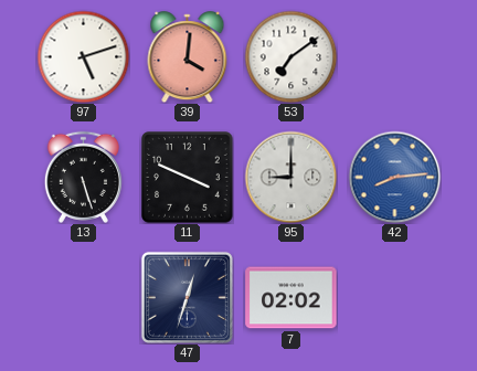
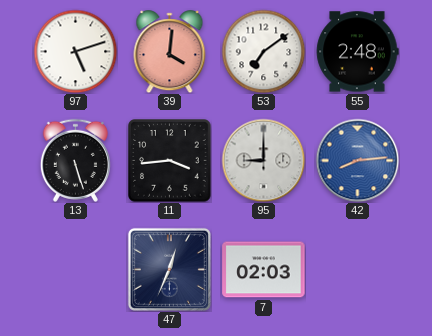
55: none -> 2:48
11: 3:49 -> 3:44
47: 12:33 -> 12:34
7: 02:02 -> 02:03
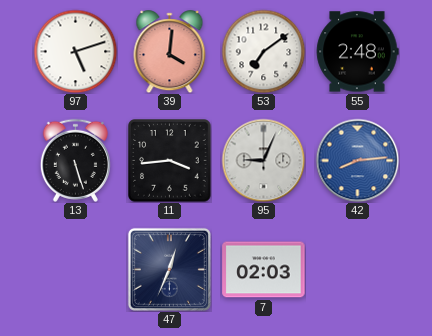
95: 9:00 -> 9:04
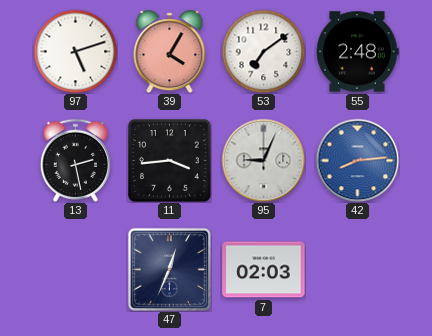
39: 4:01 -> 4:05
13: 5:27 -> 2:28
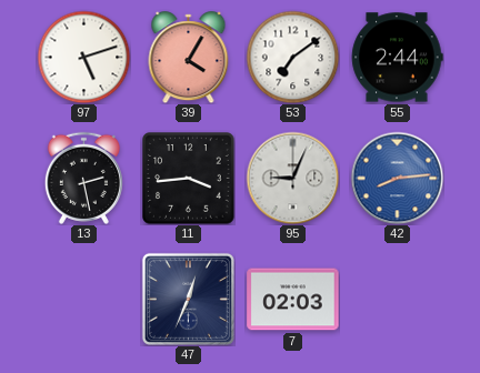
55: 2:48 -> 2:44
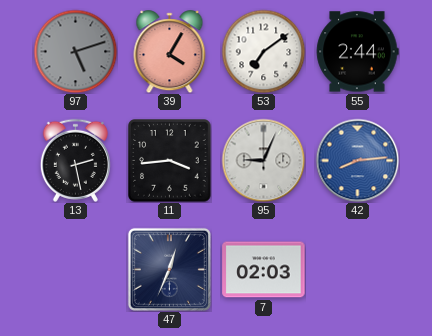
97 dial: white -> grey
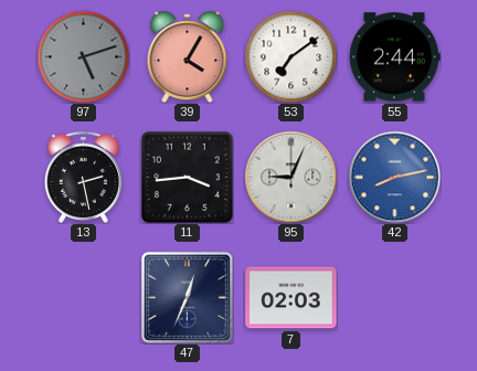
42: 8:14 -> 8:13
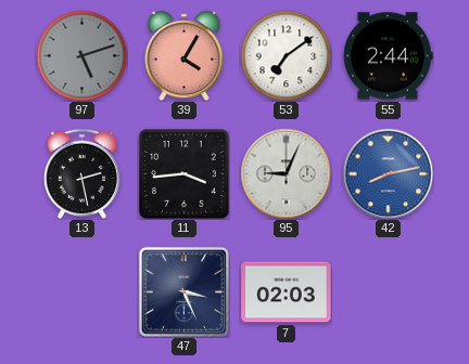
47: 12:34 -> 3:26
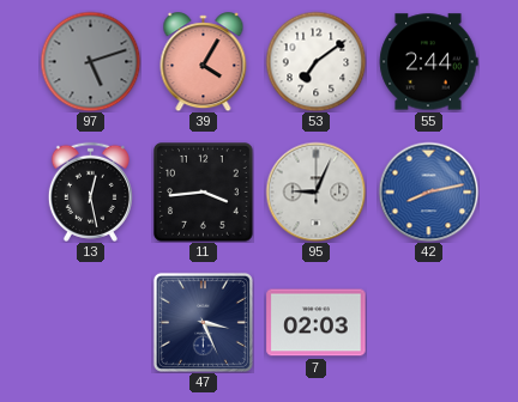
13: 2:28 -> 12:28
